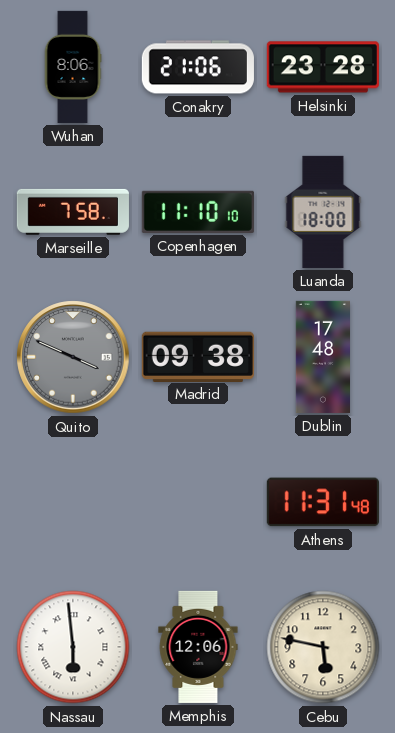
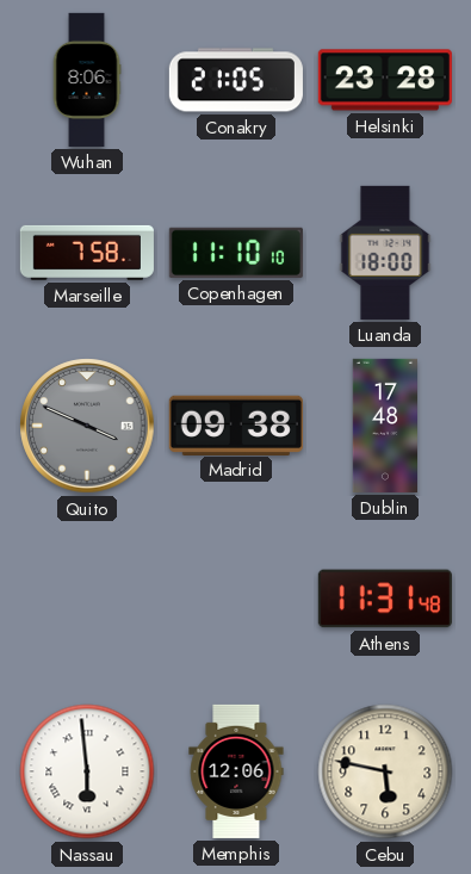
Conakry: 21:06 -> 21:05
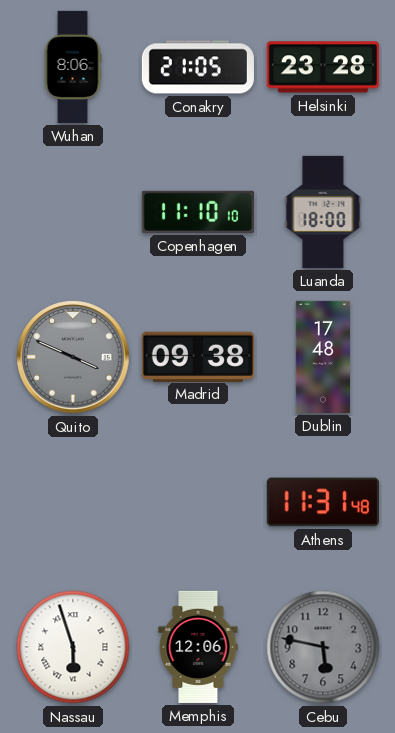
Marseille: 7:58 -> none
Nassau: 5:59 -> 5:57
Cebu dial: cream -> grey
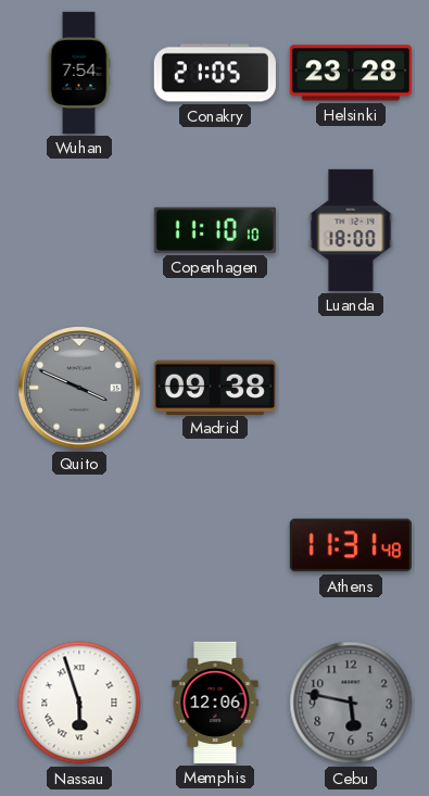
Wuhan: 8:06 -> 7:54
Dublin: 17:48 -> none
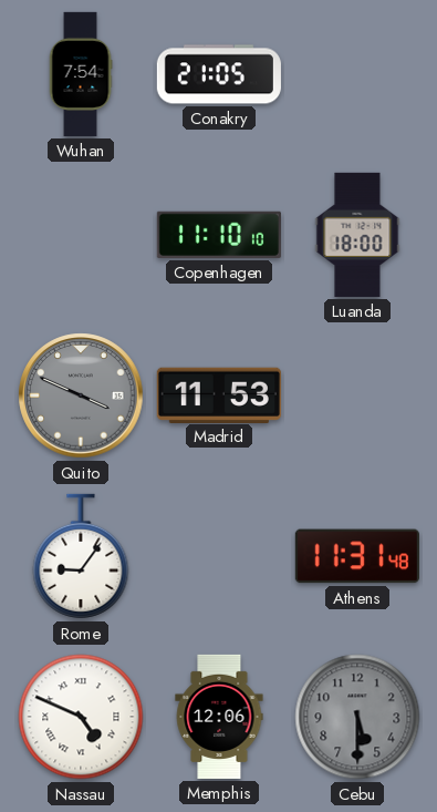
Helsinki: 23:28 -> none
Madrid: 09:38 -> 11:53
Rome: none -> 9:06
Nassau: 5:57 -> 4:49
Cebu: 5:47 -> 5:30
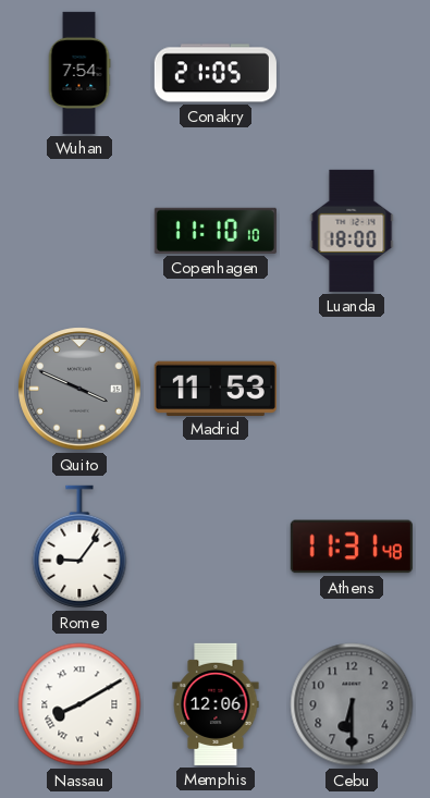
Nassau: 4:49 -> 8:10
Cebu: 5:30 -> 6:30
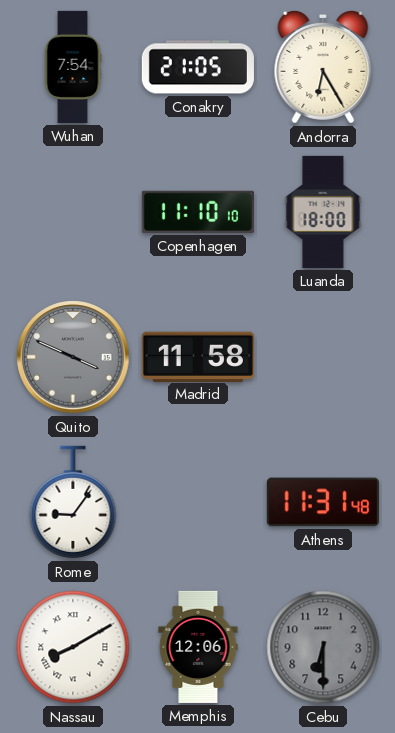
Andorra: none -> 6:25
Madrid: 11:53 -> 11:58
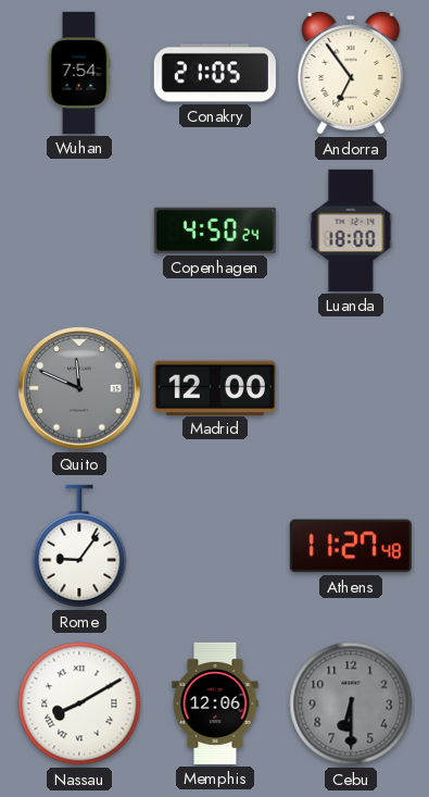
Andorra: 6:25 -> 6:54
Copenhagen: 11:10 -> 4:50
Quito: 3:49 -> 11:49
Madrid: 11:58 -> 12:00
Athens: 11:31 -> 11:27
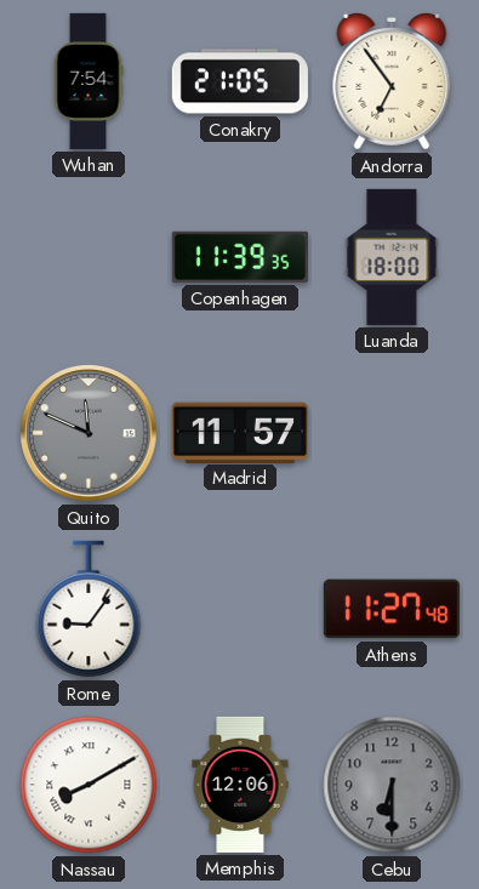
Copenhagen: 4:50 -> 11:39
Madrid: 12:00 -> 11:57
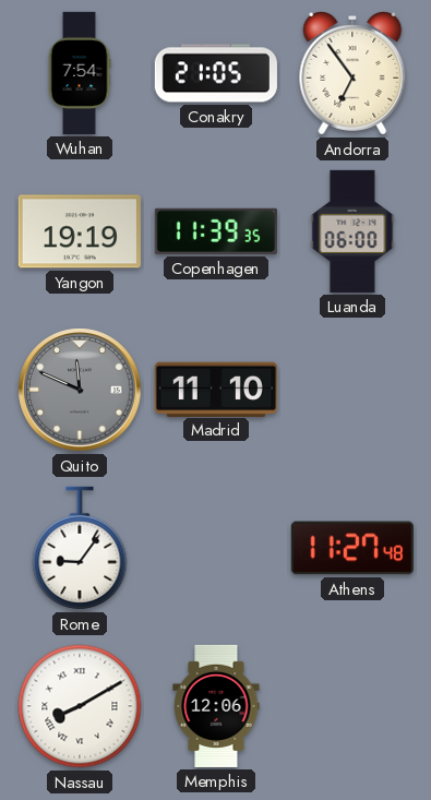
Yangon: none -> 19:19
Luanda: 18:00 -> 06:00
Madrid: 11:57 -> 11:10
Cebu: 6:30 -> none
